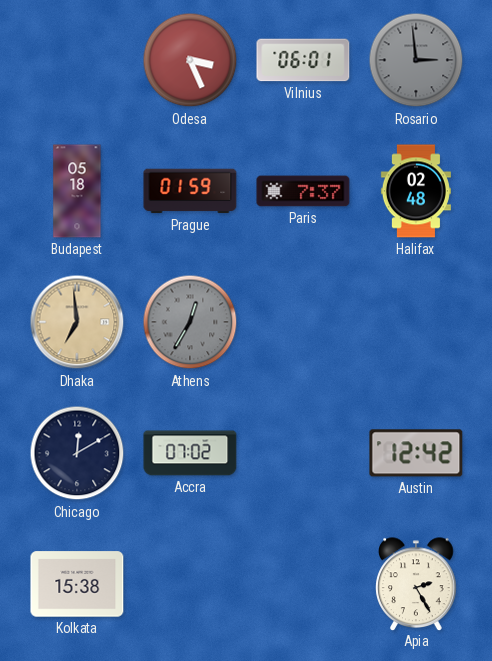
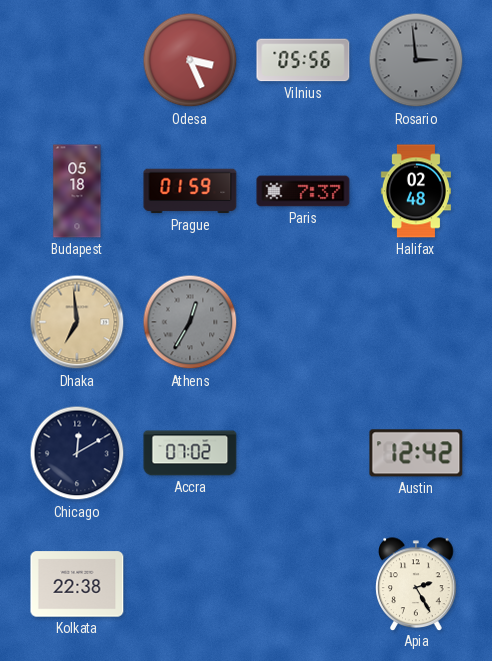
Vilnius: 06:01 -> 05:56
Kolkata: 15:38 -> 22:38
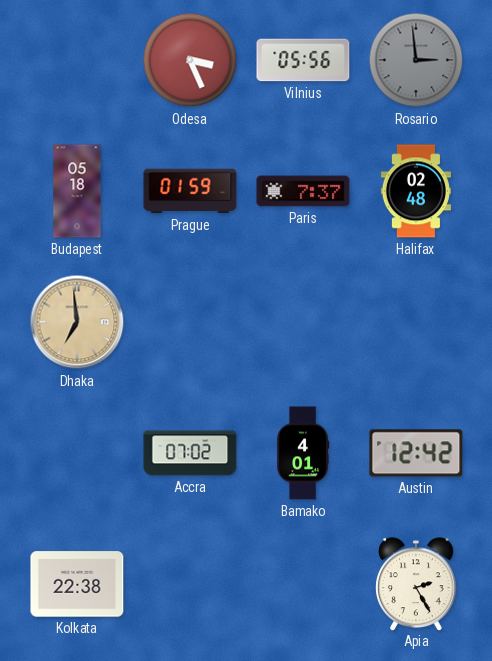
Athens: 12:35 -> none
Chicago: 12:10 -> none
Bamako: none -> 4:01
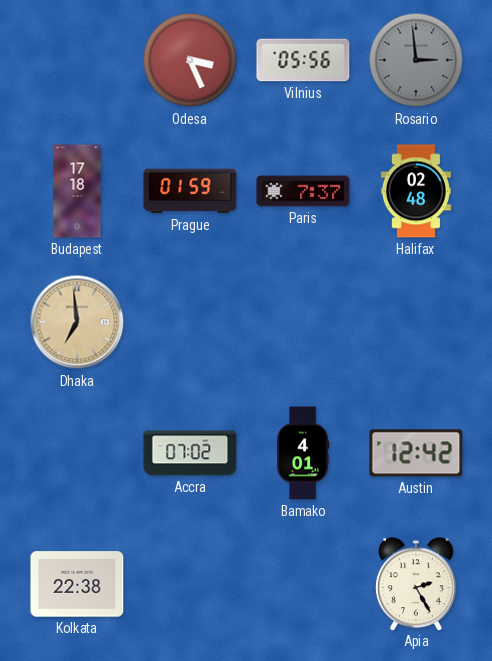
Budapest: 05:18 -> 17:18
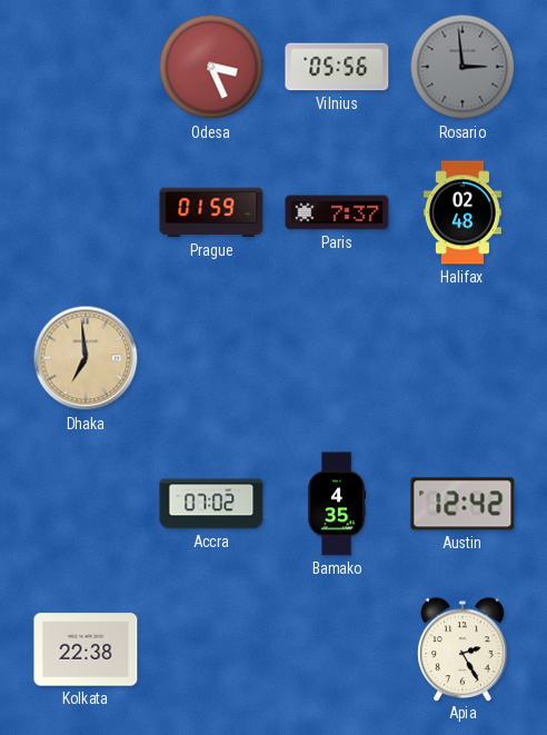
Budapest: 17:18 -> none
Bamako: 4:01 -> 4:35
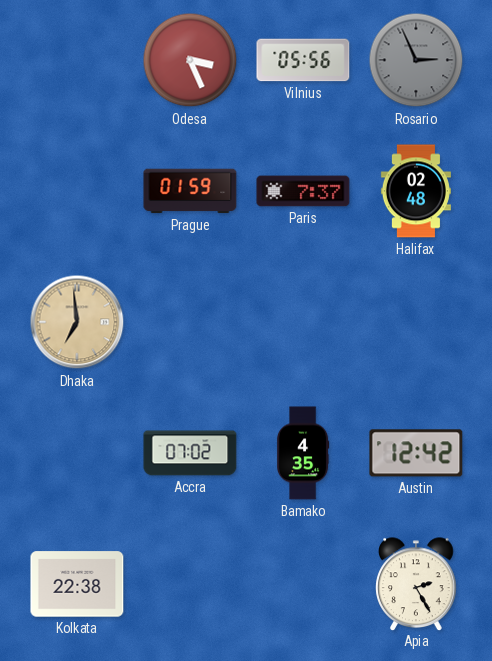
Rosario: 2:59 -> 2:56
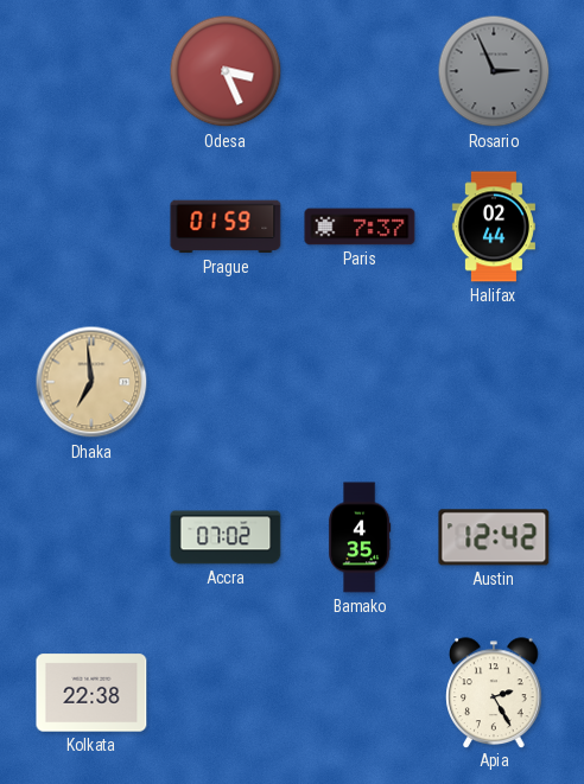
Vilnius: 05:56 -> none
Halifax: 02:48 -> 02:44
